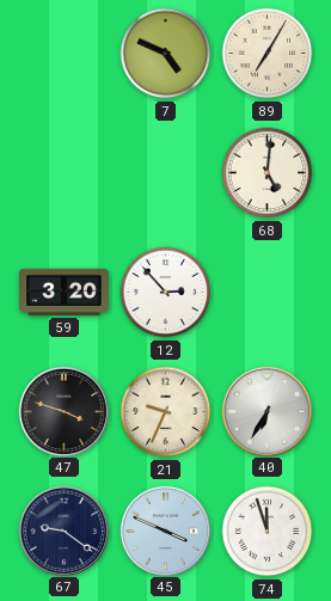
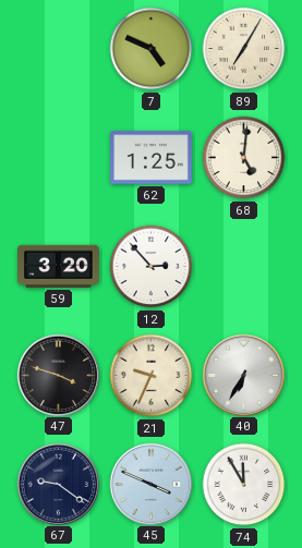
62: none -> 1:25
74: 11:57 -> 11:55
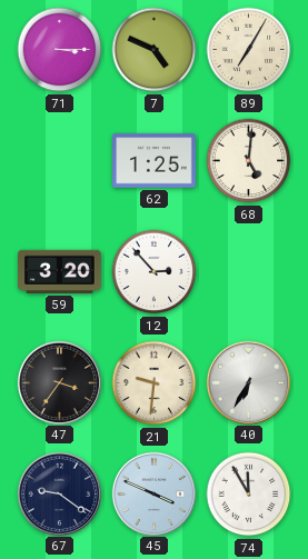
71: none -> 3:15
47: 3:48 -> 3:36
21: 9:34 -> 9:31
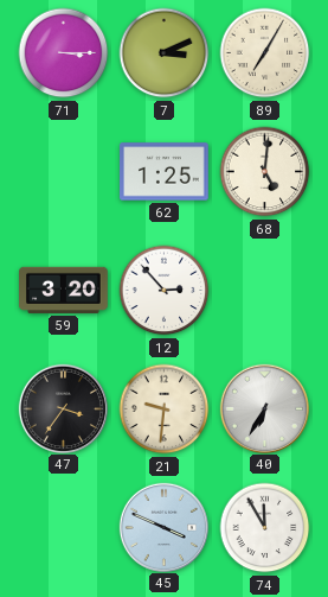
7: 4:49 -> 3:11
67: 9:21 -> none
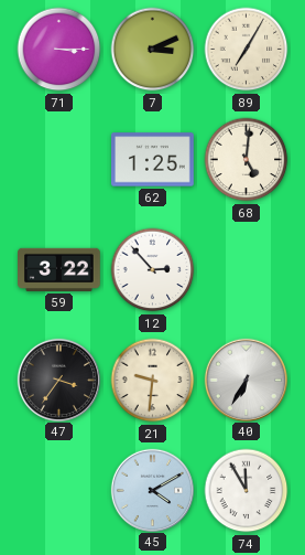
59: 3:20 -> 3:22
45: 3:49 -> 4:10
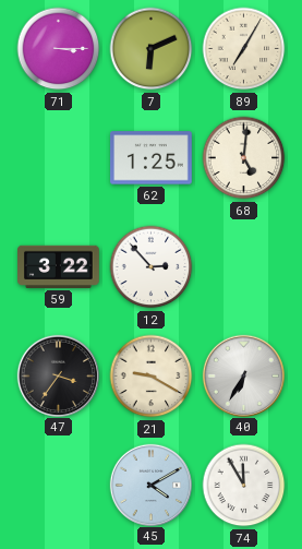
7: 3:11 -> 6:11
21: 9:31 -> 9:20
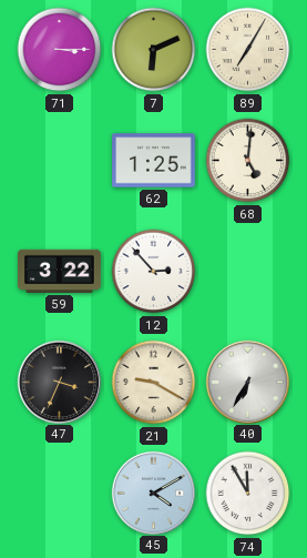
47: 3:36 -> 3:34
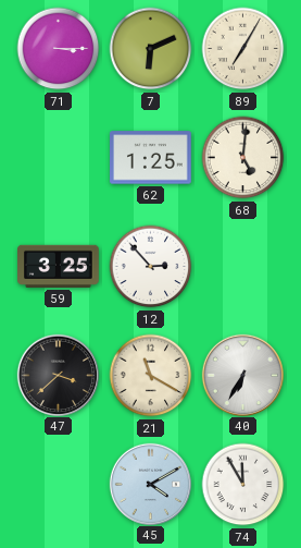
59: 3:22 -> 3:25
47: 3:34 -> 3:38
21: 9:20 -> 11:20
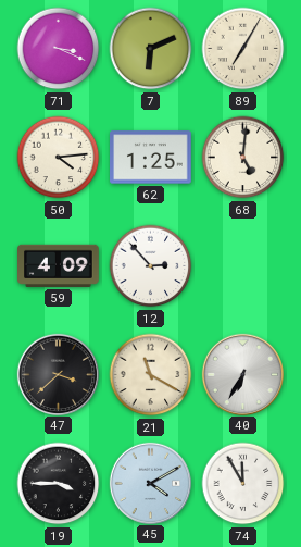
71: 3:15 -> 3:19
50: none -> 4:14
59: 3:25 -> 4:09
19: none -> 3:45
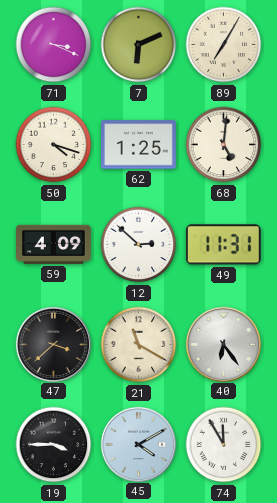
50: 4:14 -> 4:18
12: 2:53 -> 2:52
49: none -> 11:31
40: 6:35 -> 6:24
